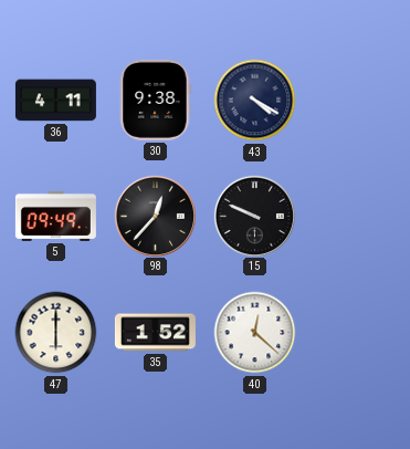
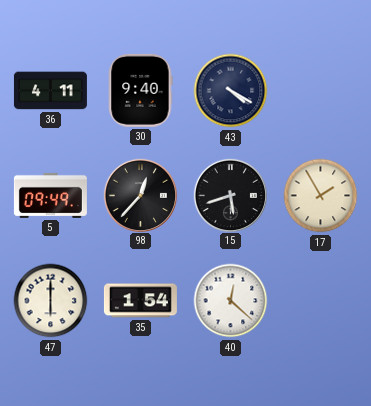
30: 9:38 -> 9:40
15: 9:49 -> 5:42
17: none -> 1:55
35: 1:52 -> 1:54
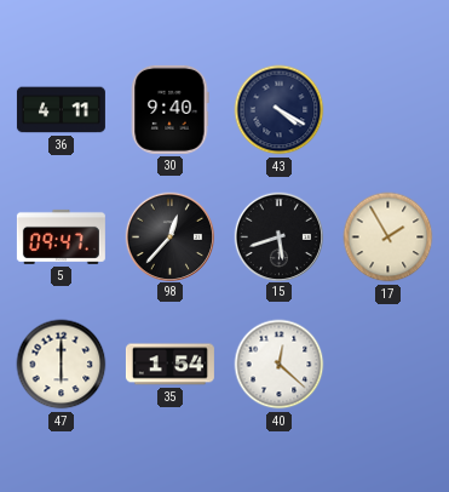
5: 09:49 -> 09:47
